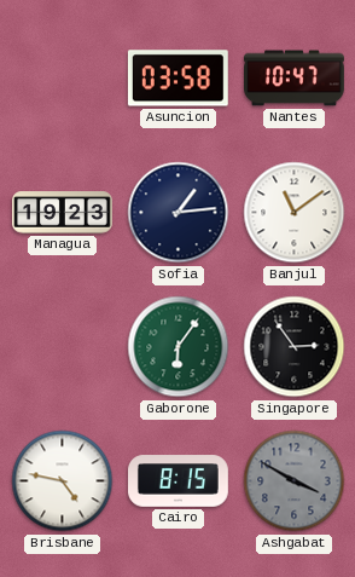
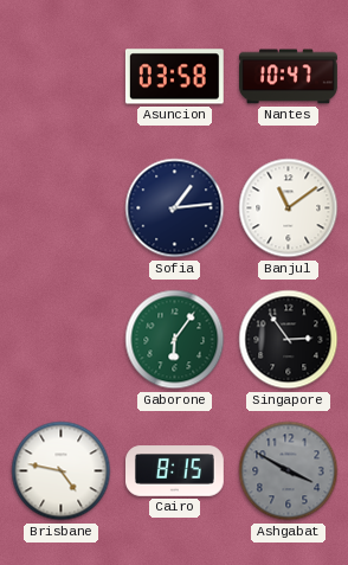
Managua: 19:23 -> none
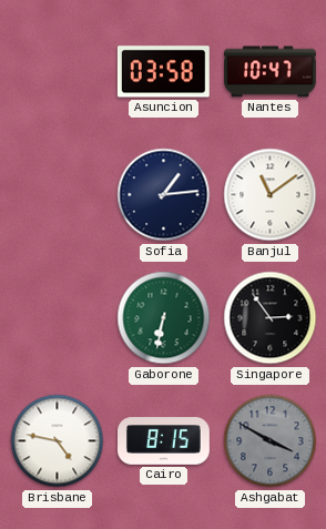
Gaborone: 6:06 -> 6:32
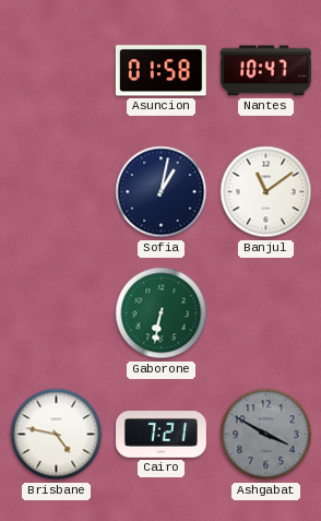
Asuncion: 03:58 -> 01:58
Sofia: 1:14 -> 1:02
Singapore: 2:54 -> none
Cairo: 8:15 -> 7:21
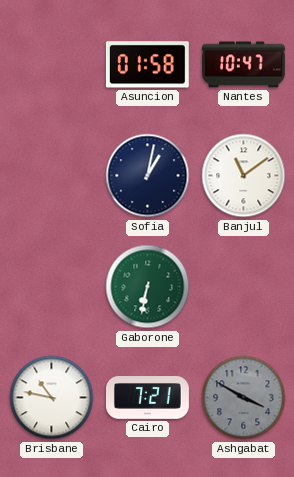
Brisbane: 4:47 -> 10:47
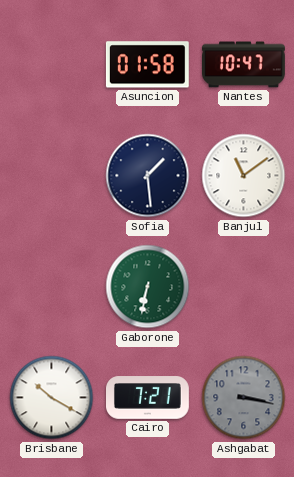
Sofia: 1:02 -> 1:29
Brisbane: 10:47 -> 10:20
Ashgabat: 3:50 -> 3:17
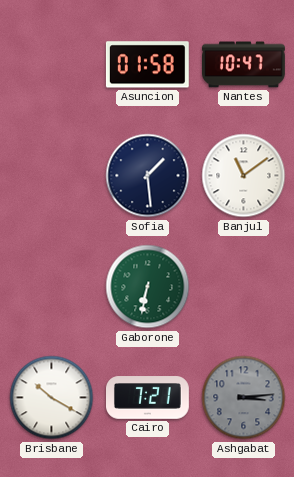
Ashgabat: 3:17 -> 3:14
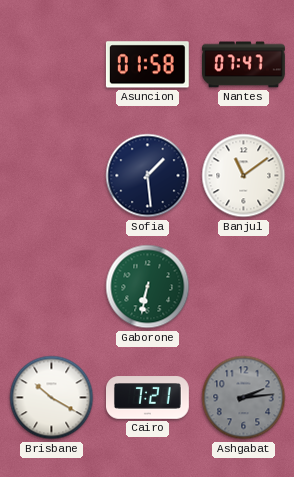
Nantes: 10:47 -> 07:47
Ashgabat: 3:14 -> 2:14
